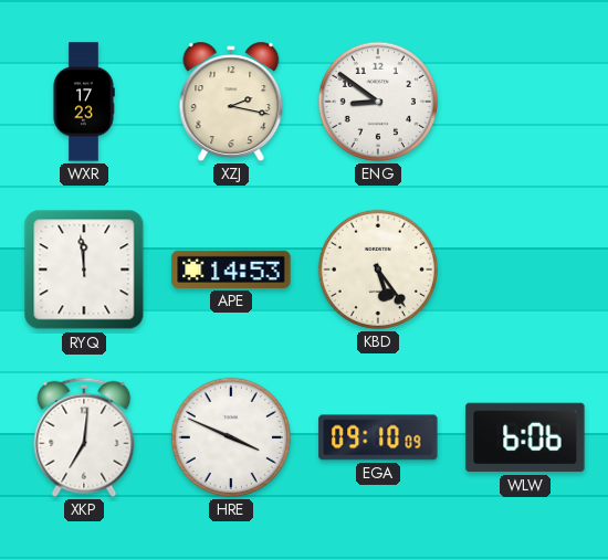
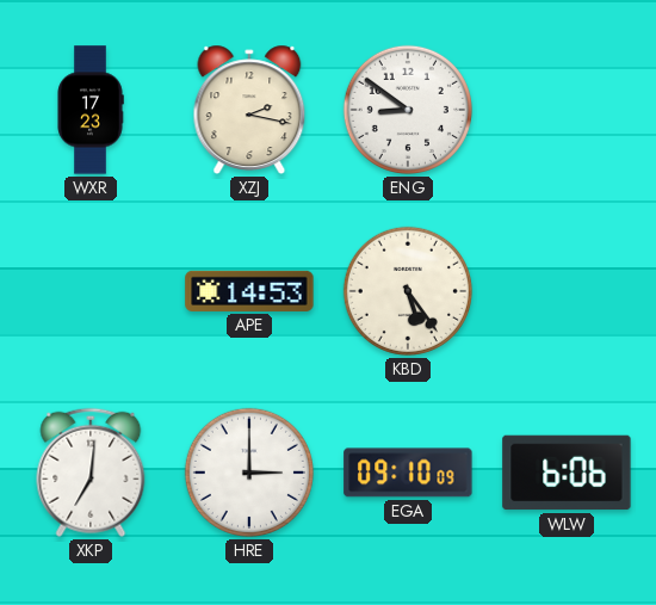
RYQ: 11:59 -> none
HRE: 3:49 -> 3:00
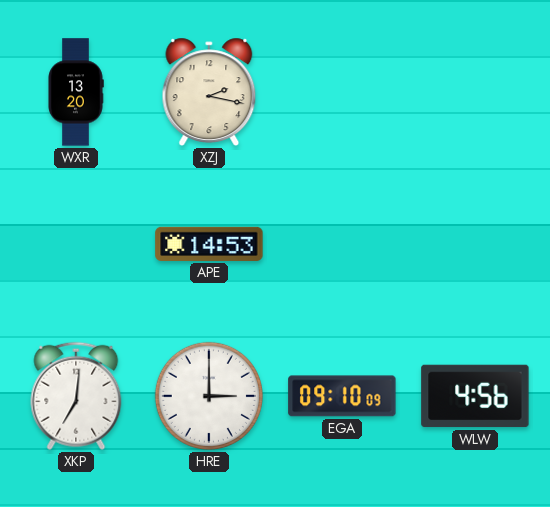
WXR: 17:23 -> 13:20
ENG: 8:51 -> none
KBD: 5:24 -> none
WLW: 6:06 -> 4:56
